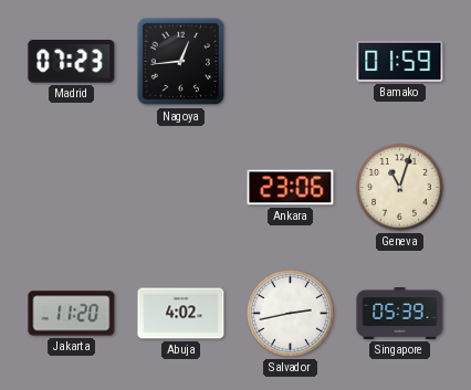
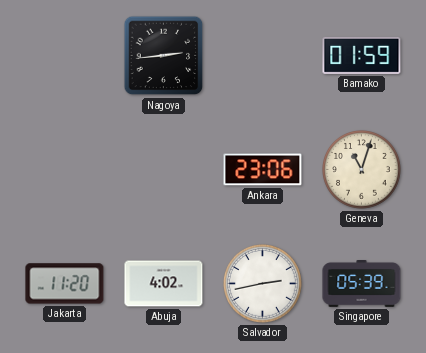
Madrid: 07:23 -> none
Nagoya: 12:44 -> 2:44
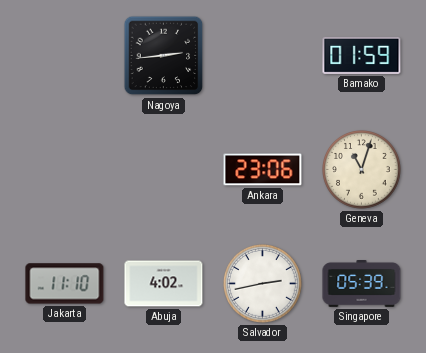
Jakarta: 11:20 -> 11:10
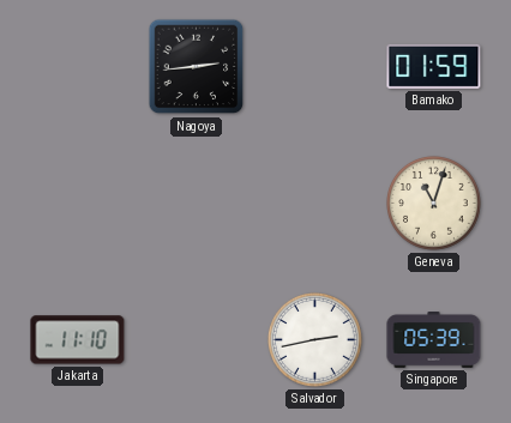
Ankara: 23:06 -> none
Abuja: 4:02 -> none
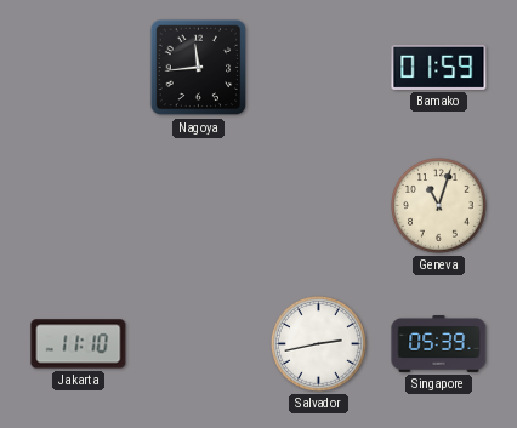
Nagoya: 2:44 -> 11:44
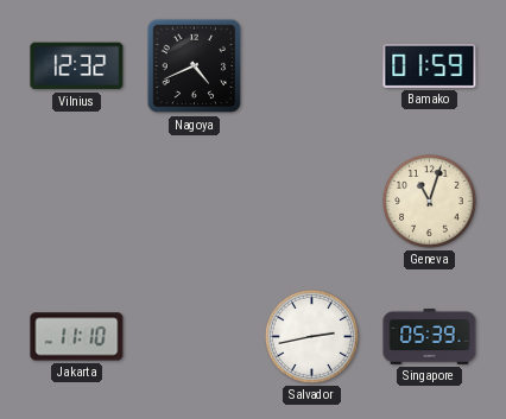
Vilnius: none -> 12:32
Nagoya: 11:44 -> 4:41
